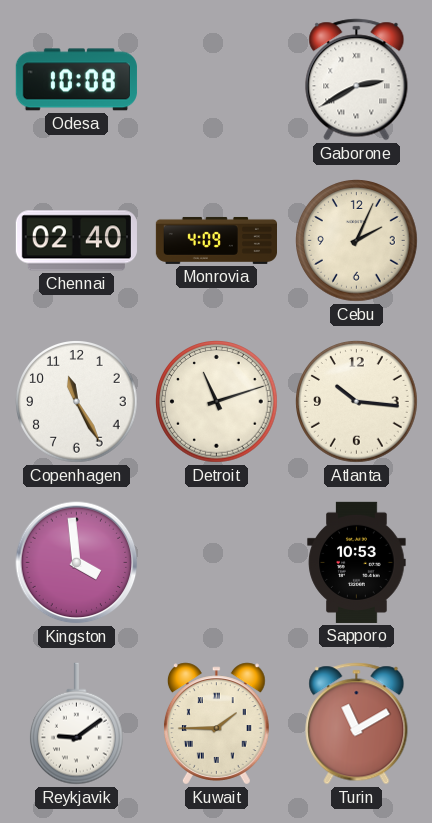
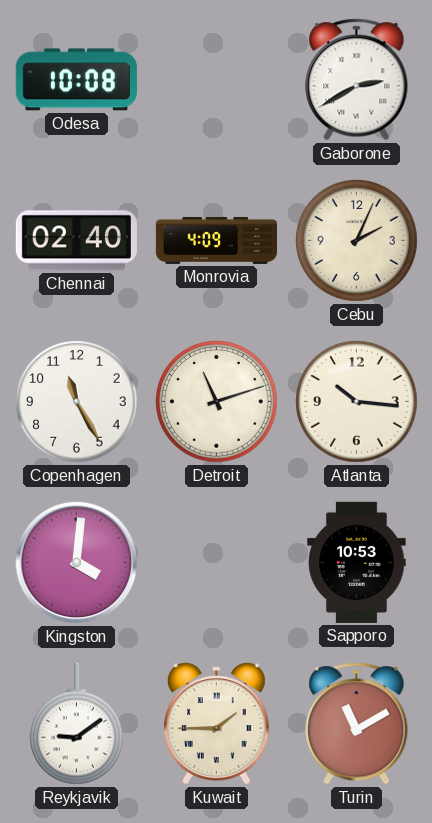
Kingston: 3:59 -> 4:01
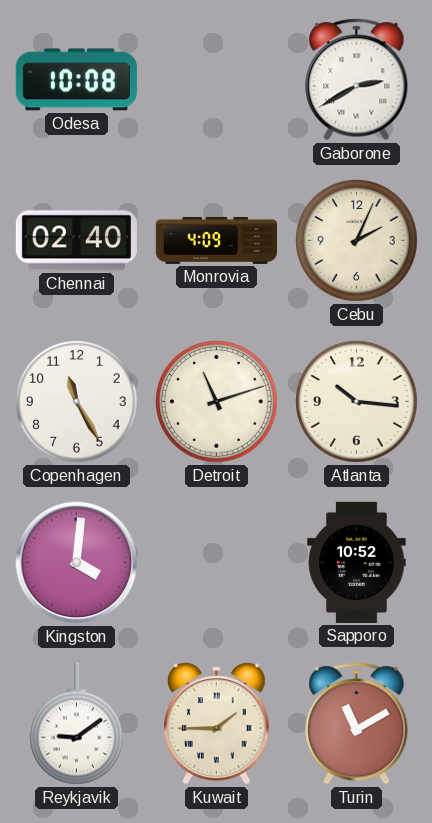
Sapporo: 10:53 -> 10:52
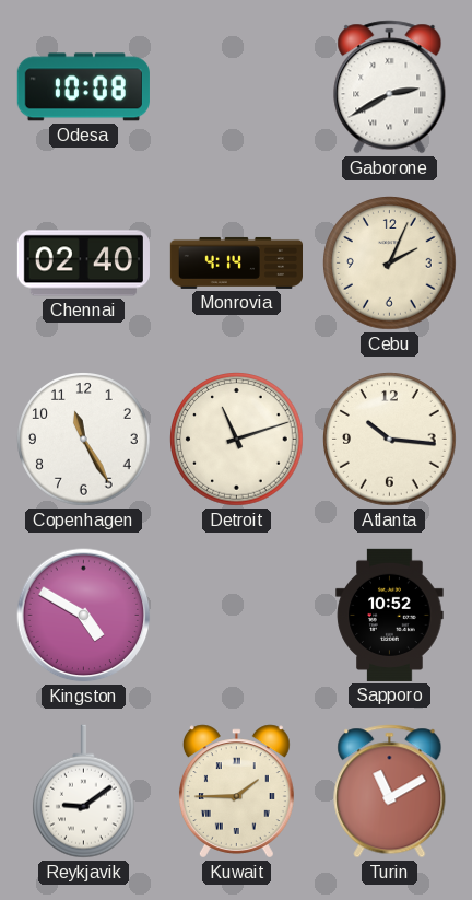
Monrovia: 4:09 -> 4:14
Kingston: 4:01 -> 4:50
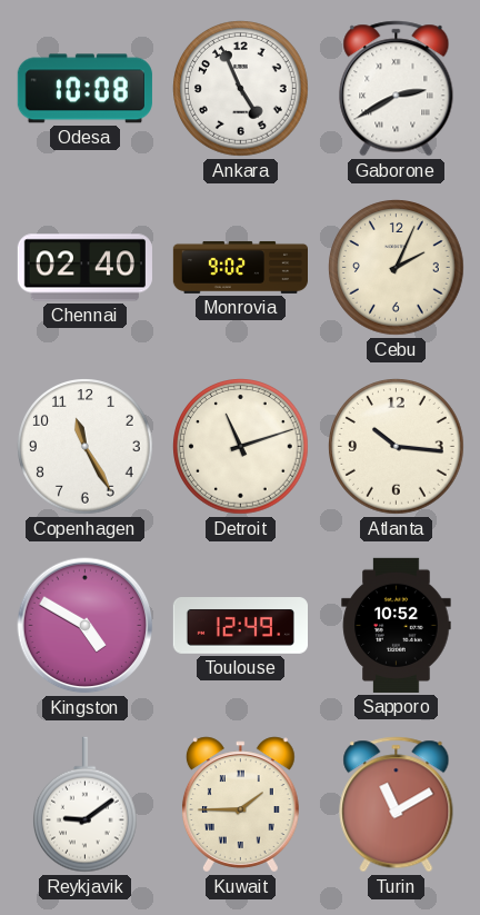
Ankara: none -> 4:56
Monrovia: 4:14 -> 9:02
Toulouse: none -> 12:49
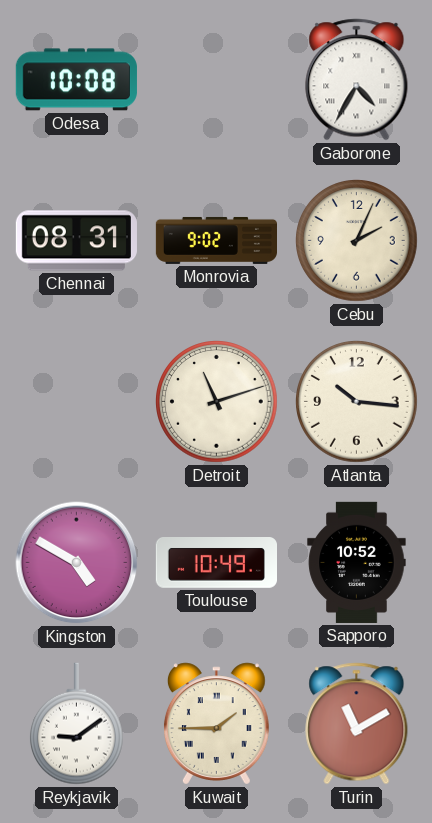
Ankara: 4:56 -> none
Gaborone: 2:40 -> 4:35
Chennai: 02:40 -> 08:31
Copenhagen: 11:25 -> none
Toulouse: 12:49 -> 10:49
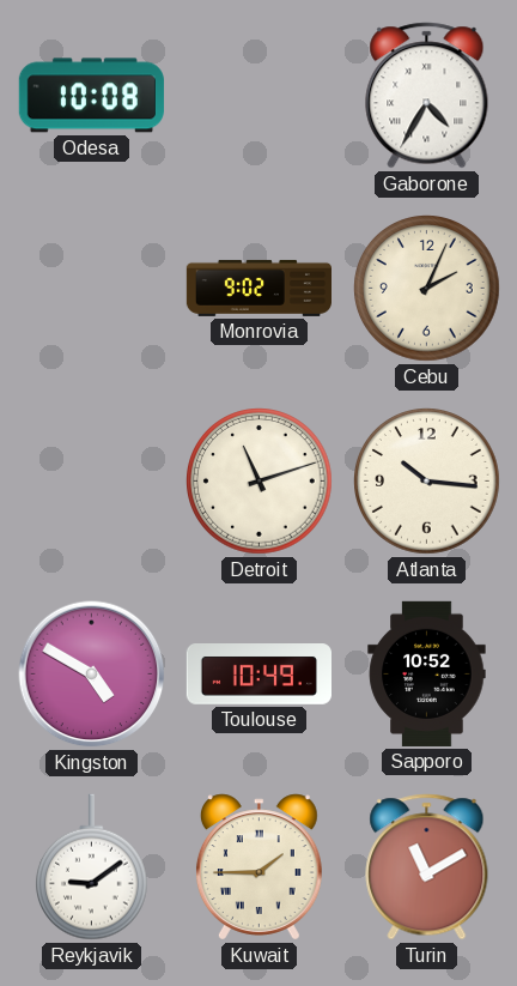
Chennai: 08:31 -> none
